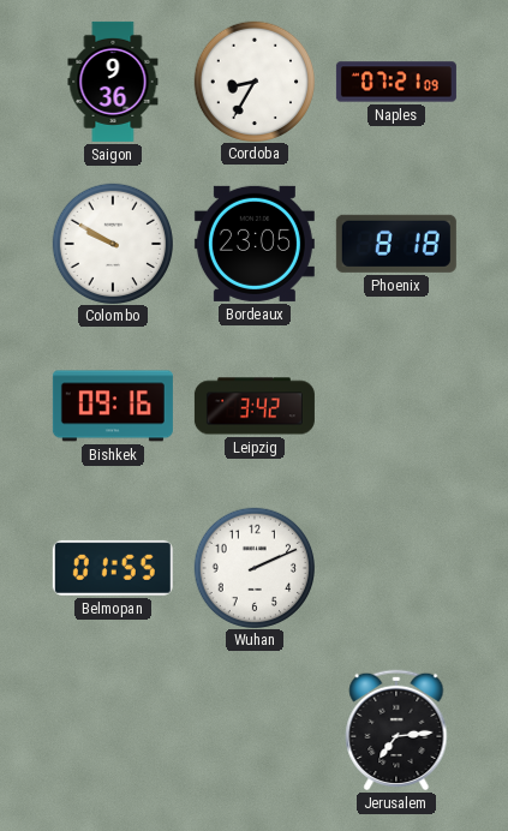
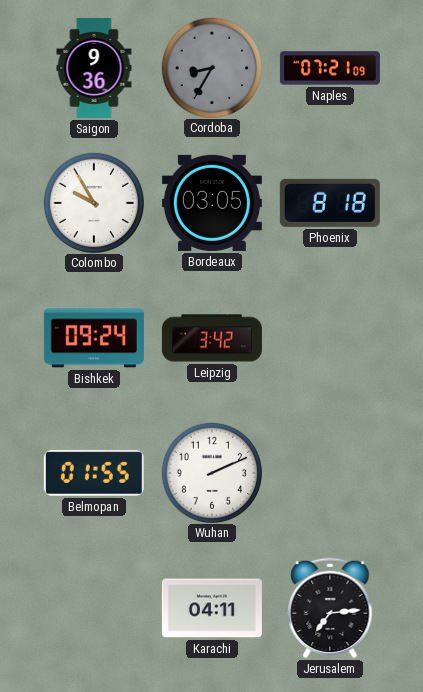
Cordoba dial: white -> grey
Colombo: 9:50 -> 9:55
Bordeaux: 23:05 -> 03:05
Bishkek: 09:16 -> 09:24
Karachi: none -> 04:11
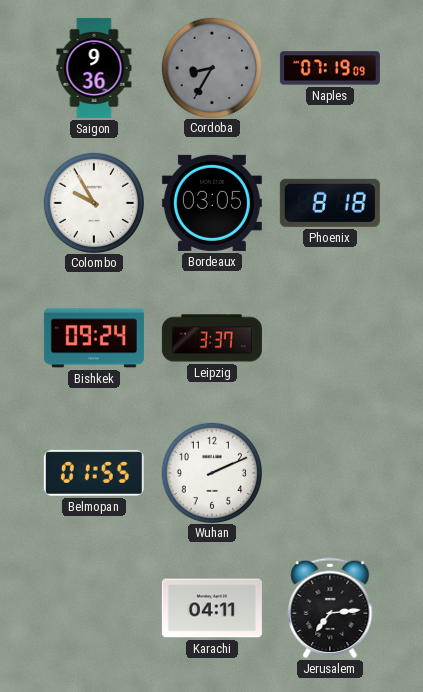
Naples: 07:21 -> 07:19
Leipzig: 3:42 -> 3:37
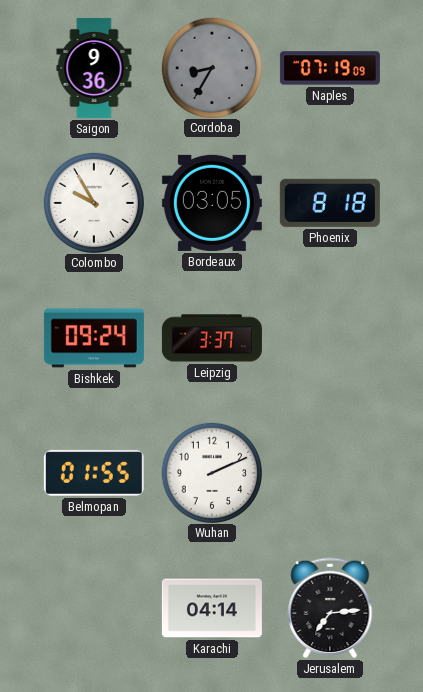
Karachi: 04:11 -> 04:14
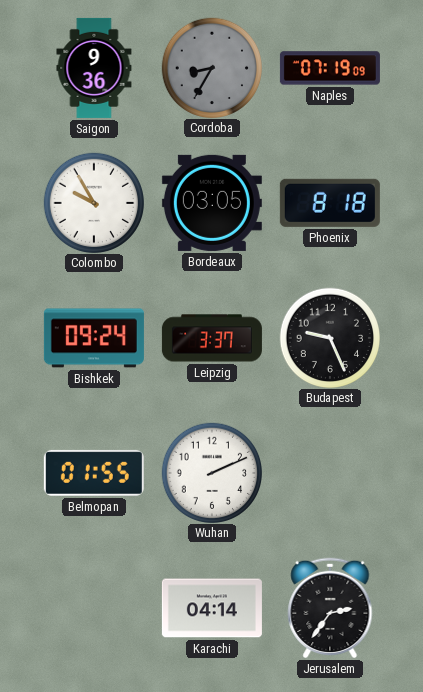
Budapest: none -> 9:26
Jerusalem: 7:14 -> 2:36
